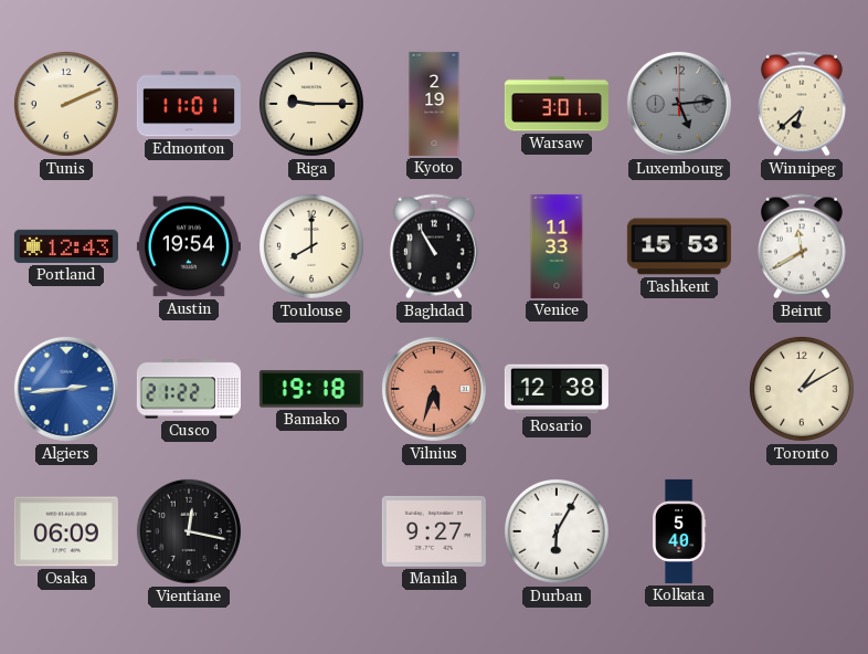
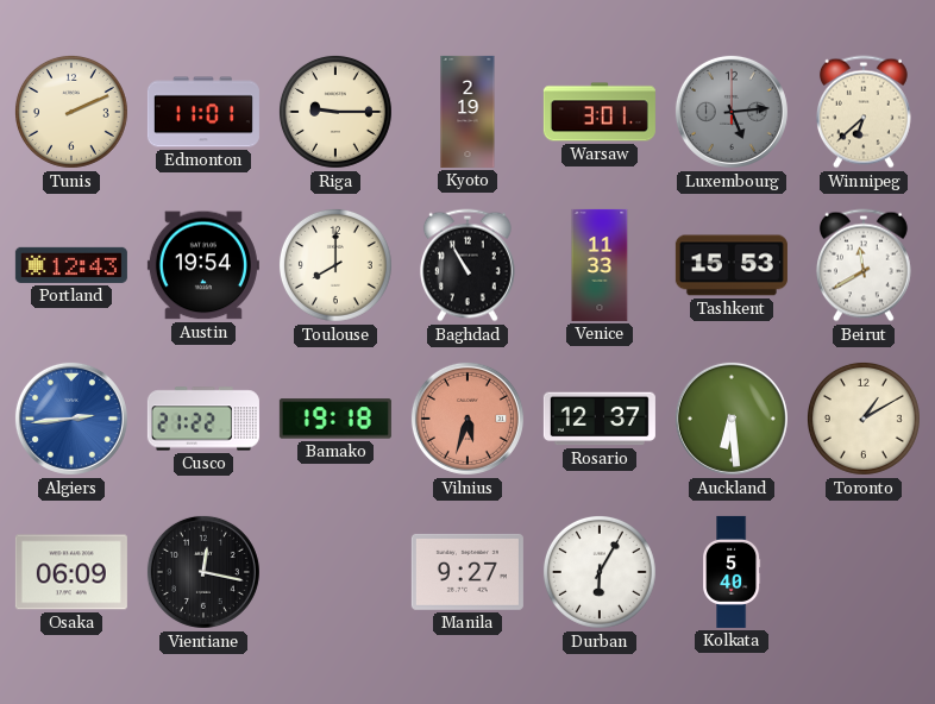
Rosario: 12:38 -> 12:37
Auckland: none -> 6:29
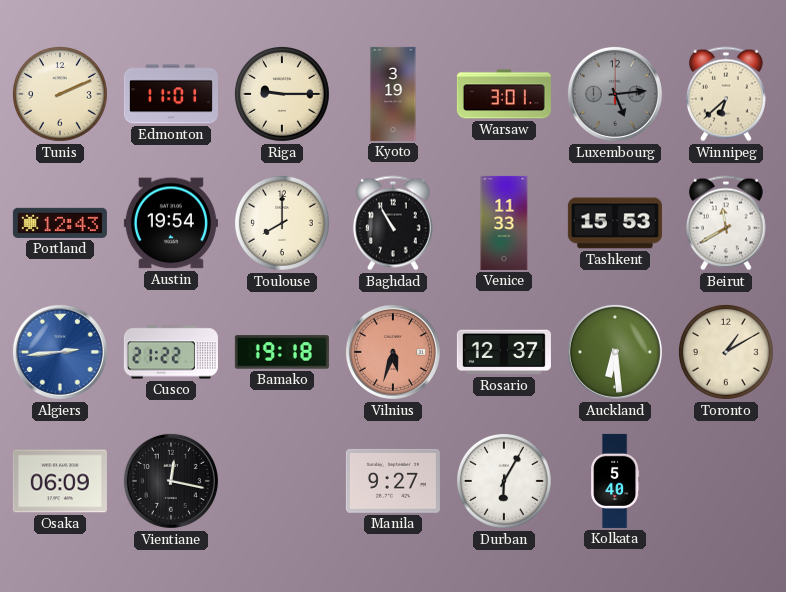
Kyoto: 2:19 -> 3:19
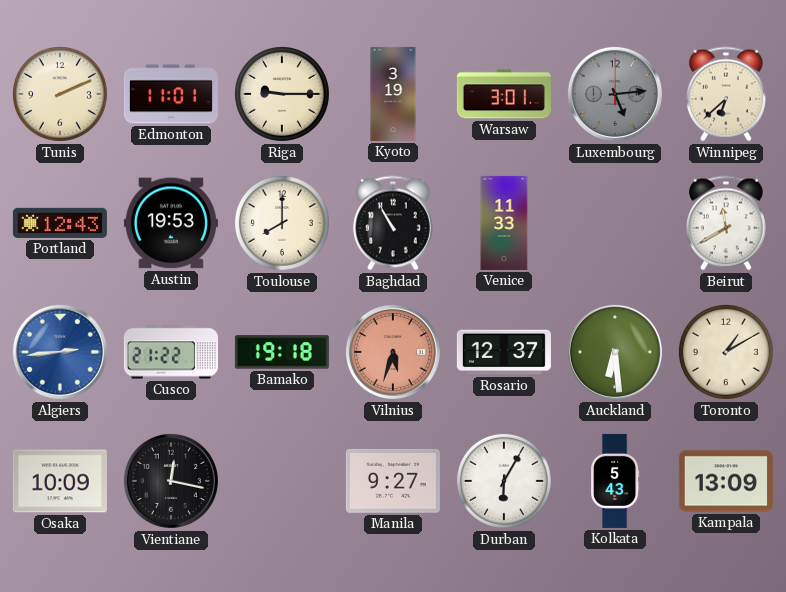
Austin: 19:54 -> 19:53
Tashkent: 15:53 -> none
Osaka: 06:09 -> 10:09
Kolkata: 5:40 -> 5:43
Kampala: none -> 13:09
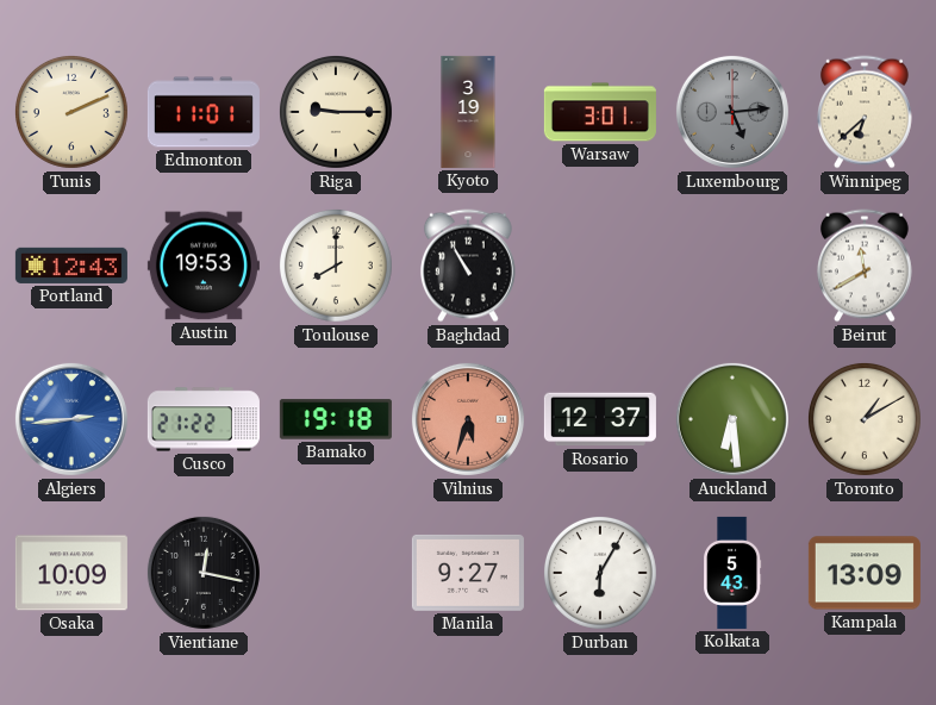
Venice: 11:33 -> none
